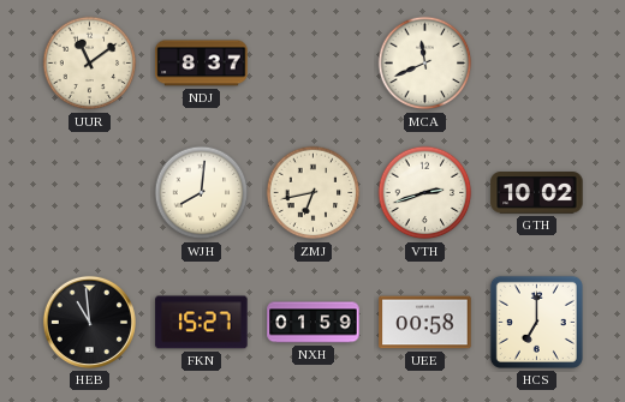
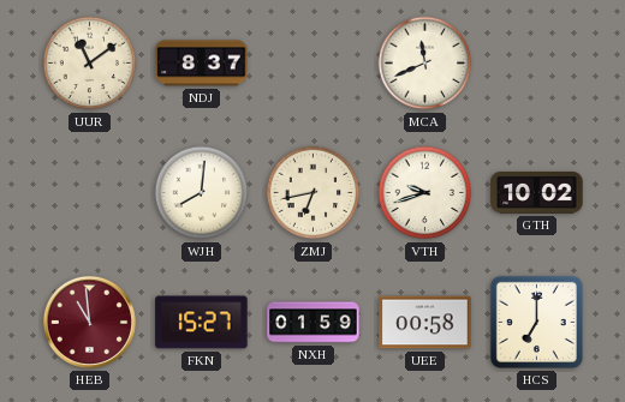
VTH: 2:42 -> 9:42
HEB dial: black -> burgundy
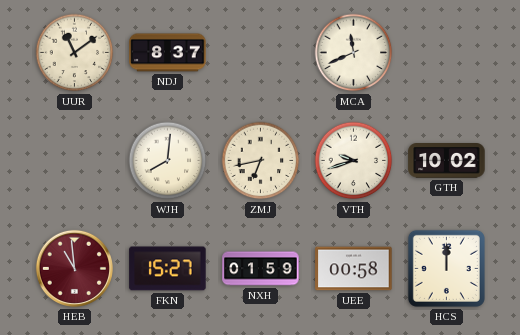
HCS: 7:00 -> 12:00
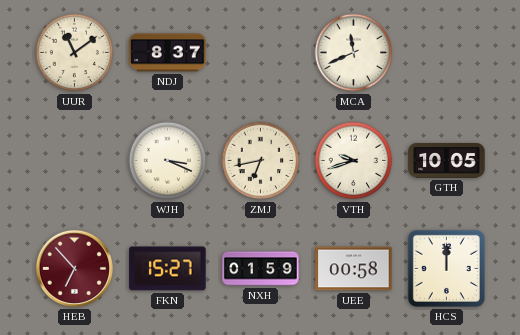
WJH: 8:01 -> 3:19
GTH: 10:02 -> 10:05
HEB: 10:59 -> 6:53
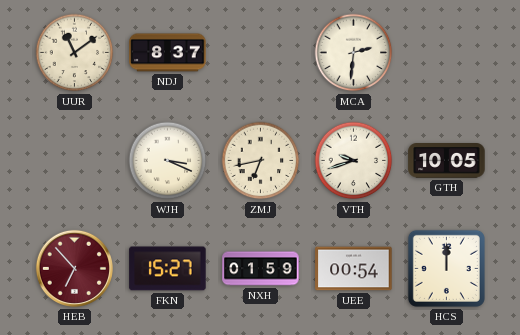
MCA: 11:41 -> 2:31
UEE: 00:58 -> 00:54
